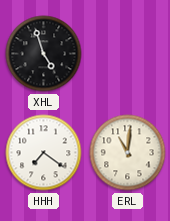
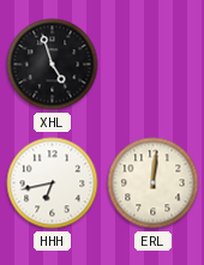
HHH: 7:21 -> 6:43
ERL: 11:01 -> 12:01
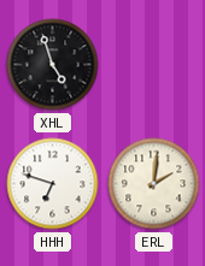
HHH: 6:43 -> 6:48
ERL: 12:01 -> 2:01
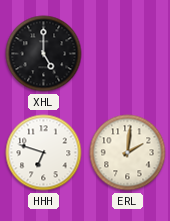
XHL: 4:57 -> 5:00
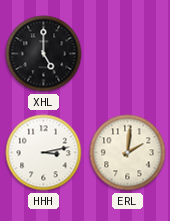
HHH: 6:48 -> 3:13
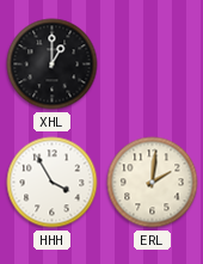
XHL: 5:00 -> 1:00
HHH: 3:13 -> 3:55
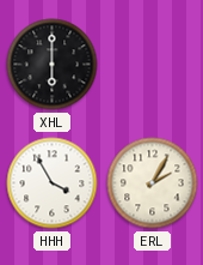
XHL: 1:00 -> 6:00
ERL: 2:01 -> 2:05
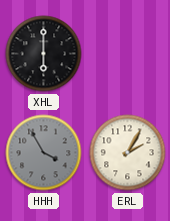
HHH dial: white -> grey
